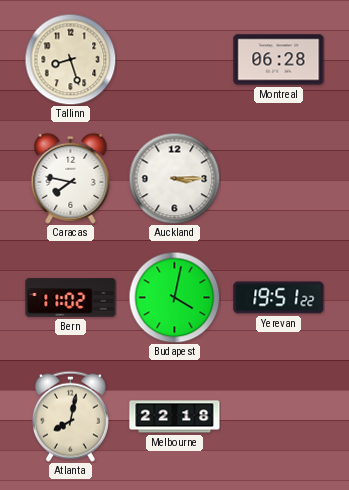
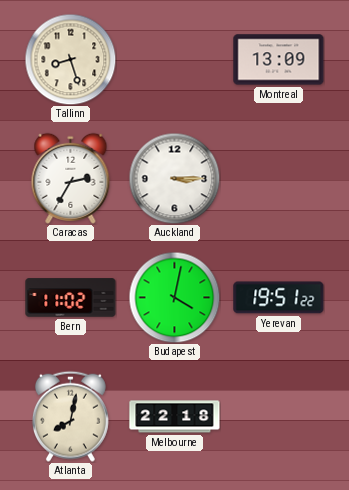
Montreal: 06:28 -> 13:09
Caracas: 7:47 -> 2:35
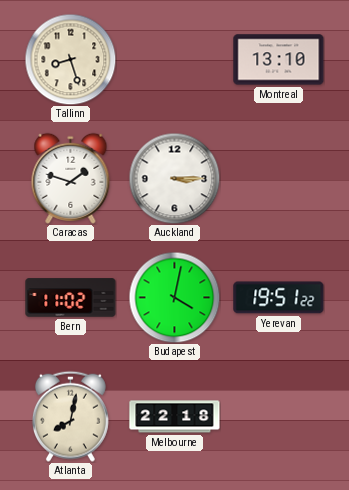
Montreal: 13:09 -> 13:10
Caracas: 2:35 -> 1:48
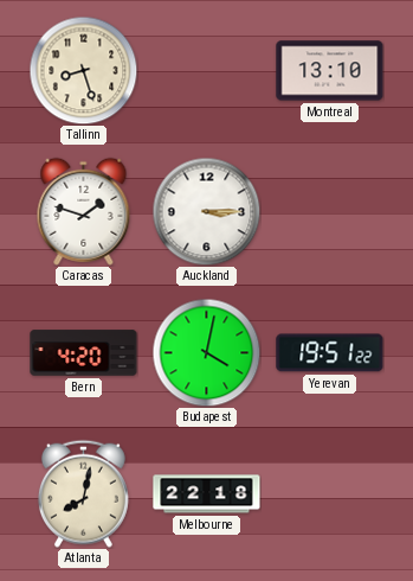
Bern: 11:02 -> 4:20
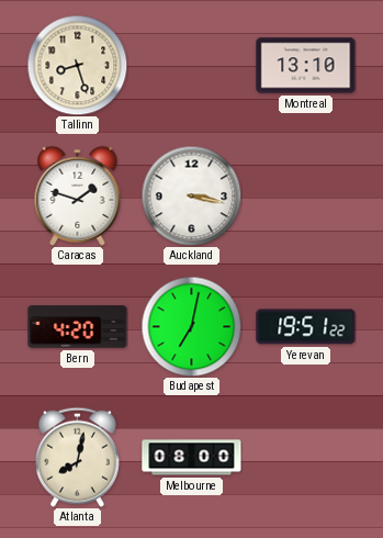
Auckland: 3:15 -> 3:17
Budapest: 4:02 -> 7:02
Melbourne: 22:18 -> 08:00
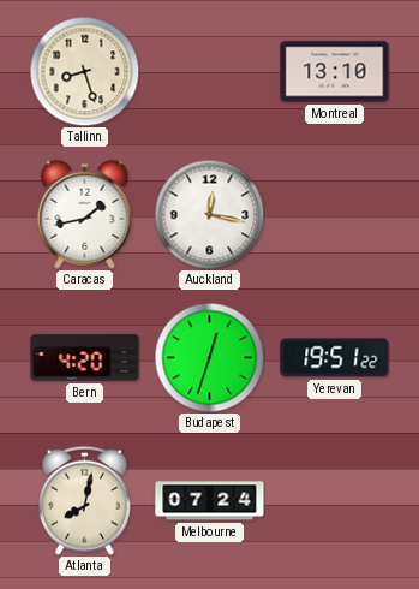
Caracas: 1:48 -> 1:43
Auckland: 3:17 -> 12:17
Budapest: 7:02 -> 12:33
Melbourne: 08:00 -> 07:24
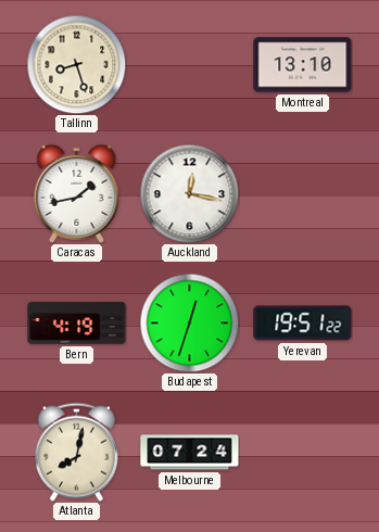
Bern: 4:20 -> 4:19
